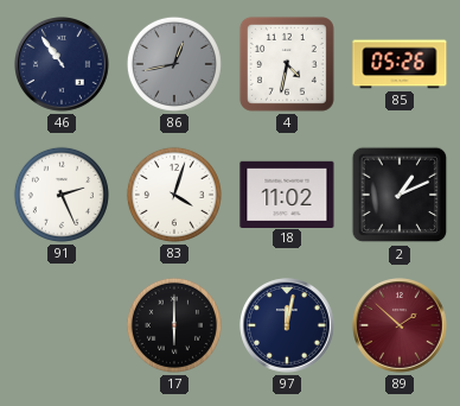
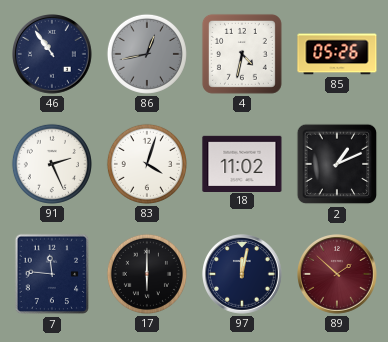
7: none -> 11:46
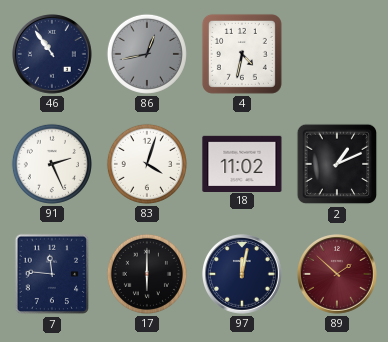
85: 05:26 -> none
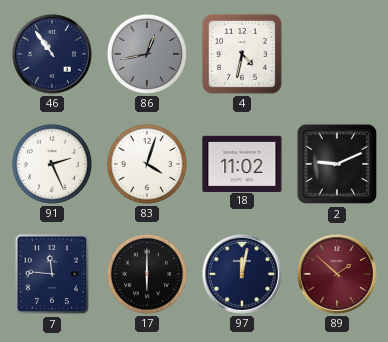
2: 1:11 -> 9:11
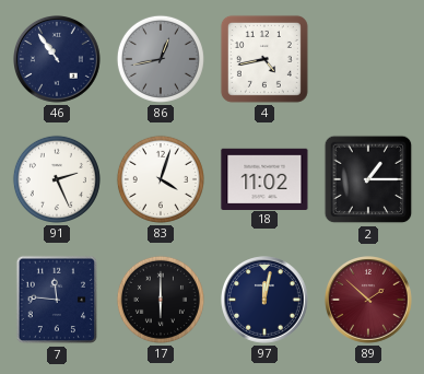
4: 4:32 -> 4:43
2: 9:11 -> 1:15
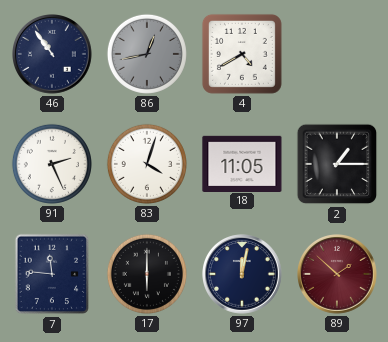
4: 4:43 -> 4:40
18: 11:02 -> 11:05
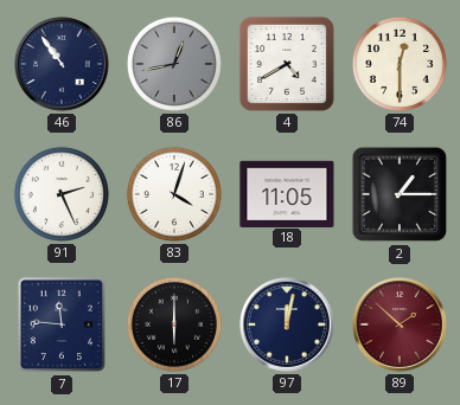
74: none -> 12:30
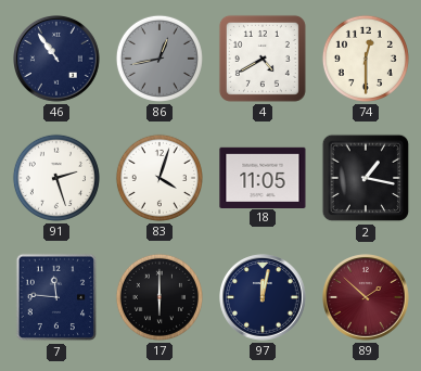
91: 2:26 -> 2:27
2: 1:15 -> 1:17
